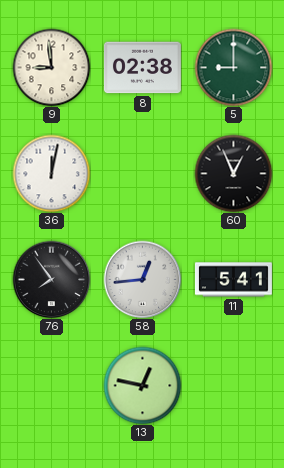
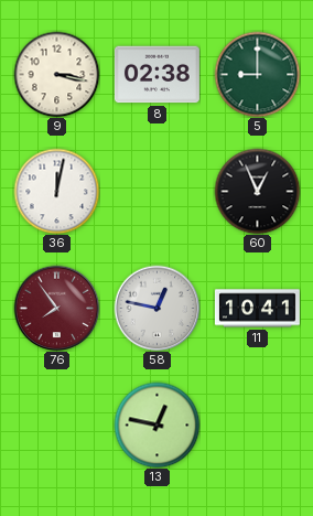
9: 8:59 -> 3:17
76 dial: black -> burgundy
58: 12:44 -> 12:47
11: 5:41 -> 10:41
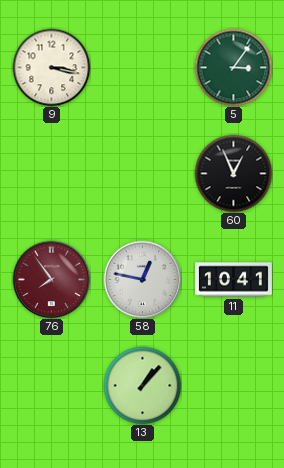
8: 02:38 -> none
5: 9:00 -> 3:06
36: 12:02 -> none
13: 12:47 -> 1:07
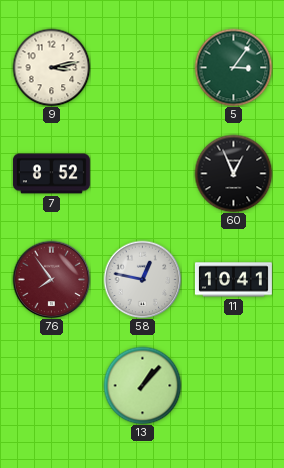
9: 3:17 -> 3:13
7: none -> 8:52
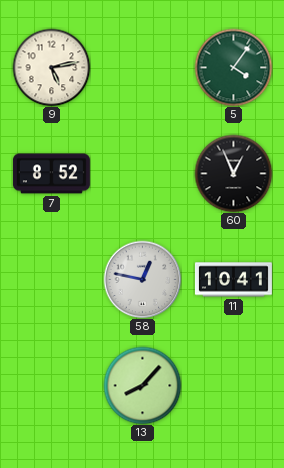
9: 3:13 -> 5:13
5: 3:06 -> 4:06
76: 7:54 -> none
13: 1:07 -> 8:07
